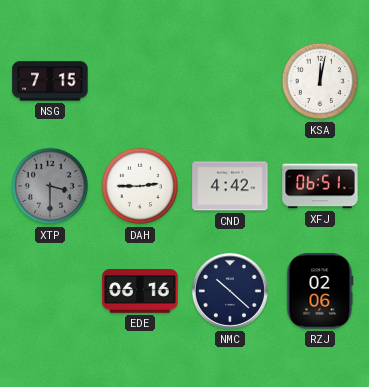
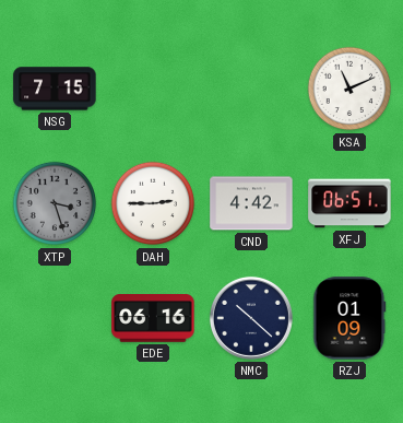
KSA: 12:02 -> 11:11
XTP: 3:30 -> 3:27
RZJ: 02:06 -> 01:09
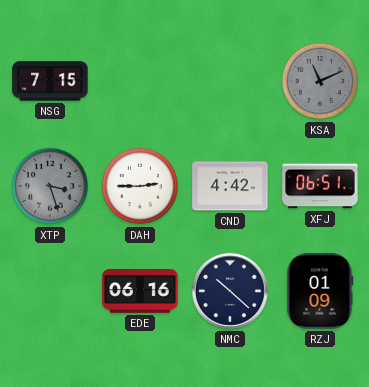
KSA dial: white -> grey
